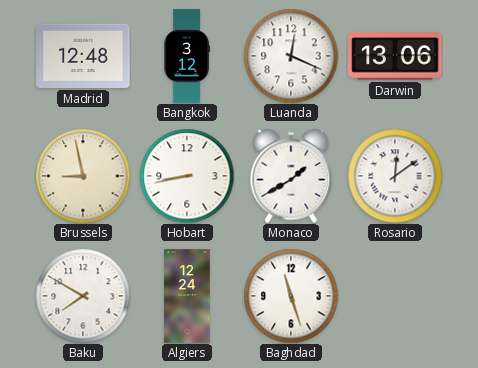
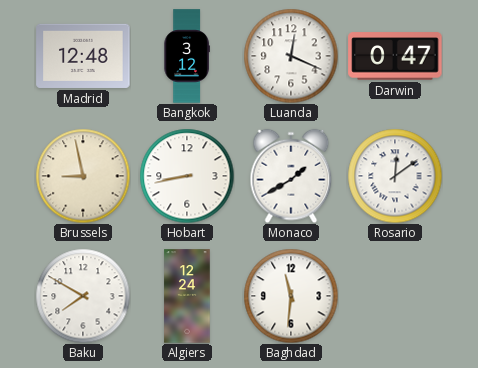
Darwin: 13:06 -> 0:47
Baghdad: 11:27 -> 11:31
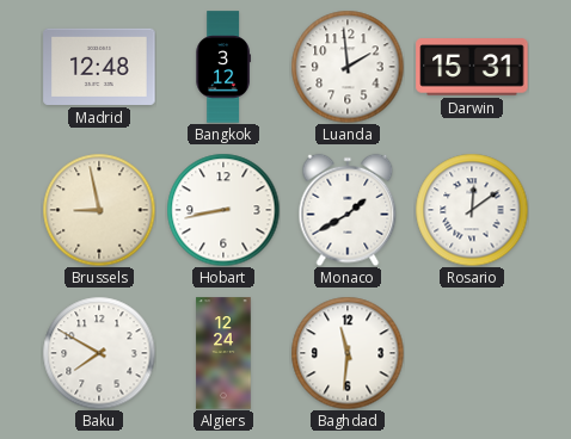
Luanda: 12:19 -> 1:59
Darwin: 0:47 -> 15:31
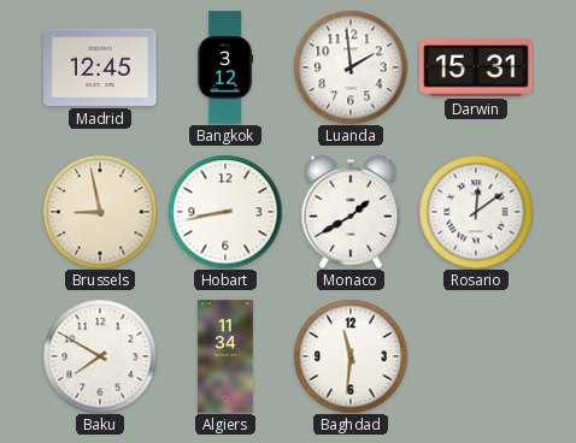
Madrid: 12:48 -> 12:45
Algiers: 12:24 -> 11:34
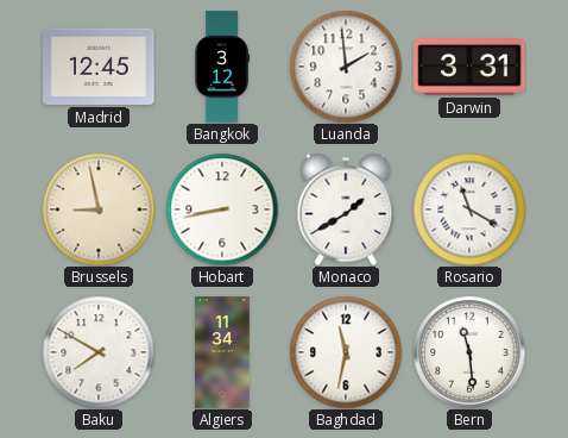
Darwin: 15:31 -> 3:31
Rosario: 12:09 -> 11:20
Baghdad: 11:31 -> 11:32
Bern: none -> 11:29
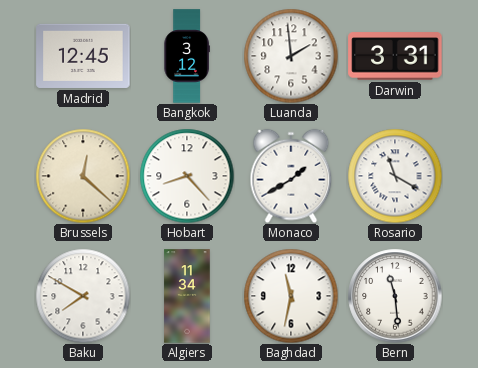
Brussels: 8:58 -> 12:22
Hobart: 8:43 -> 8:23
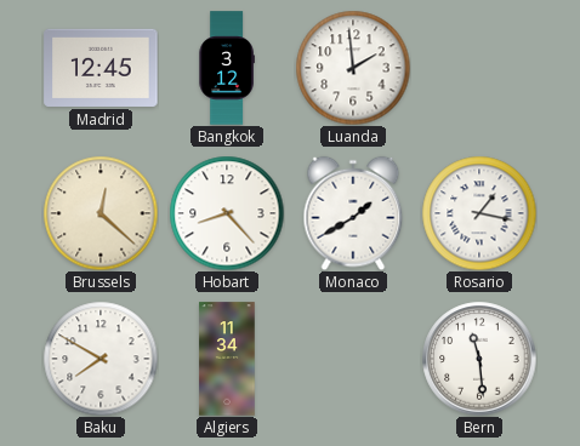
Darwin: 3:31 -> none
Rosario: 11:20 -> 1:17
Baghdad: 11:32 -> none
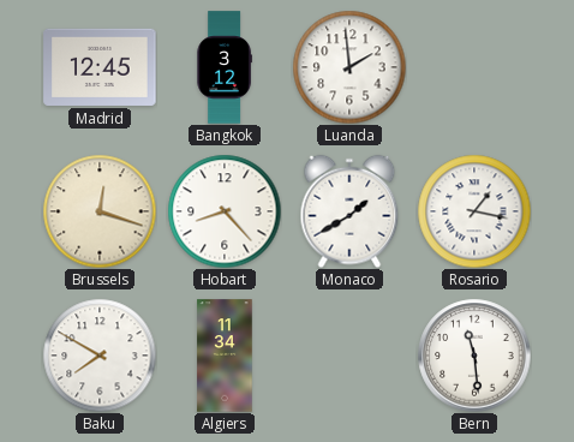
Brussels: 12:22 -> 12:18
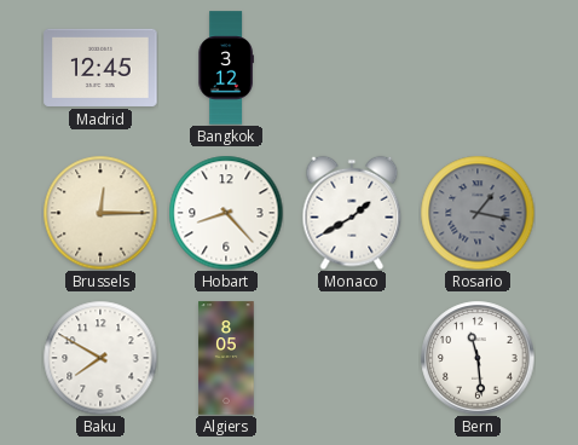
Luanda: 1:59 -> none
Brussels: 12:18 -> 12:15
Rosario dial: white -> grey
Algiers: 11:34 -> 8:05
